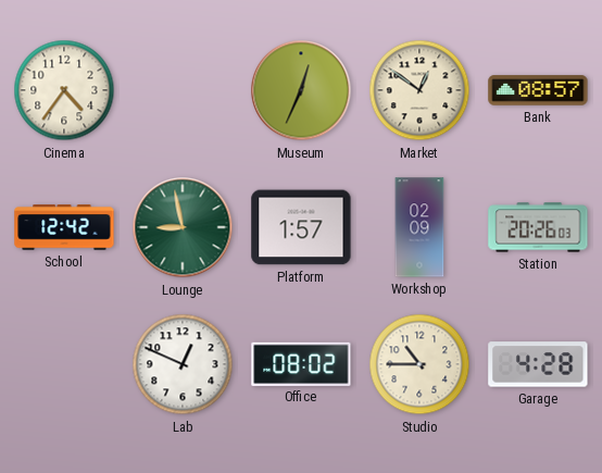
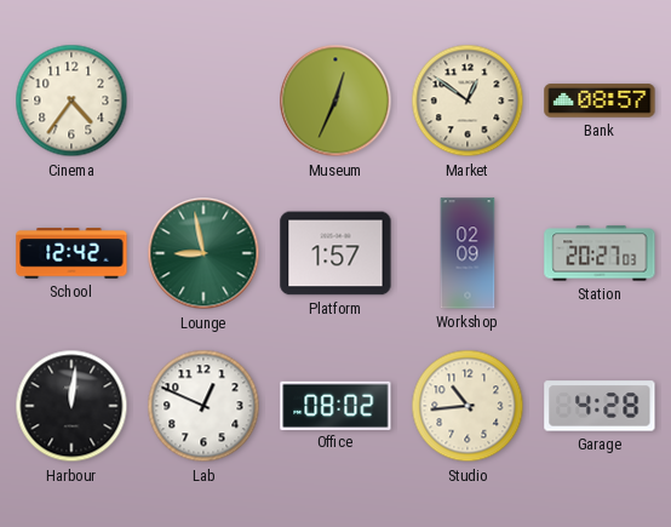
Station: 20:26 -> 20:27
Harbour: none -> 12:01
Studio: 10:45 -> 10:44
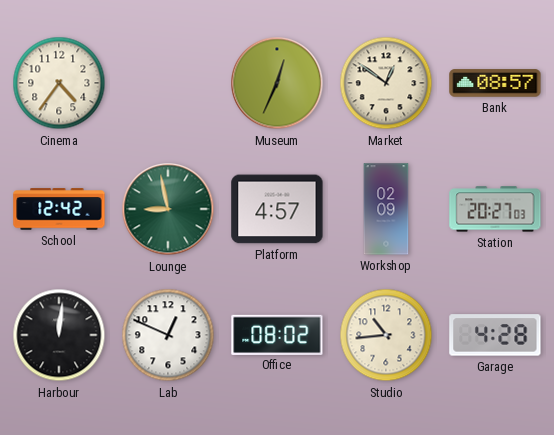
Platform: 1:57 -> 4:57
